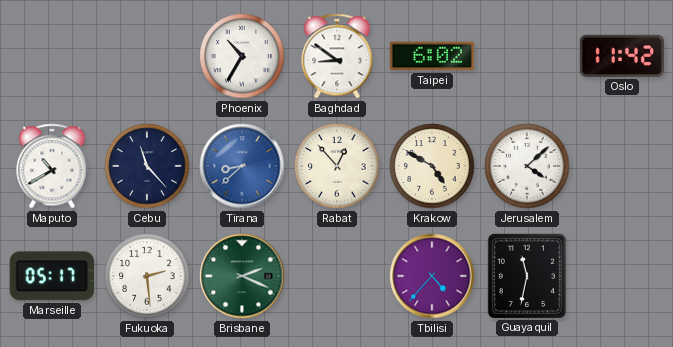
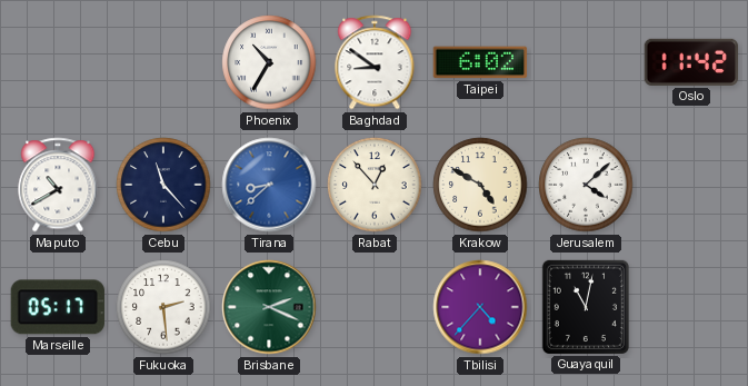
Guayaquil: 11:32 -> 11:02
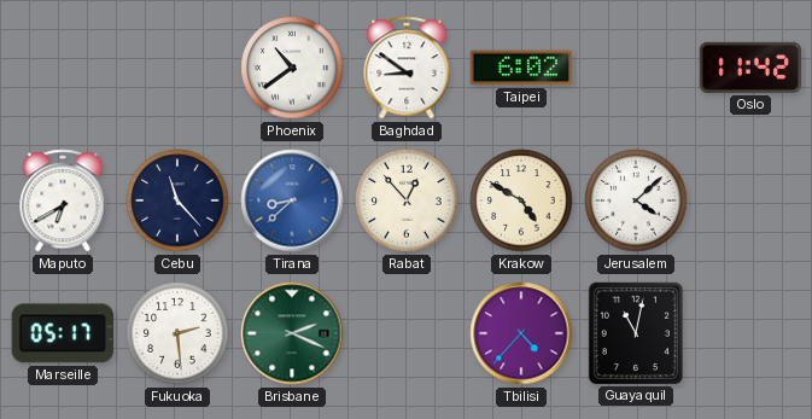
Phoenix: 10:35 -> 10:39
Maputo: 10:40 -> 6:40
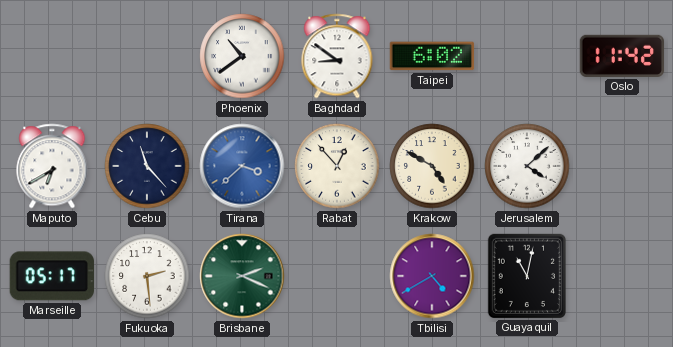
Tirana: 8:38 -> 3:38
Tbilisi: 4:37 -> 4:40
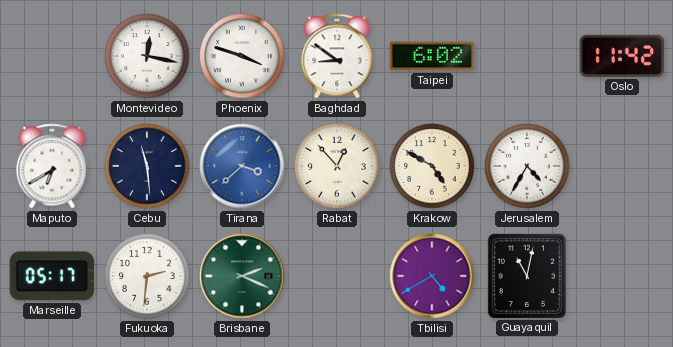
Montevideo: none -> 12:17
Phoenix: 10:39 -> 3:48
Cebu: 11:23 -> 11:29
Jerusalem: 4:08 -> 4:35
Fukuoka: 2:29 -> 2:31
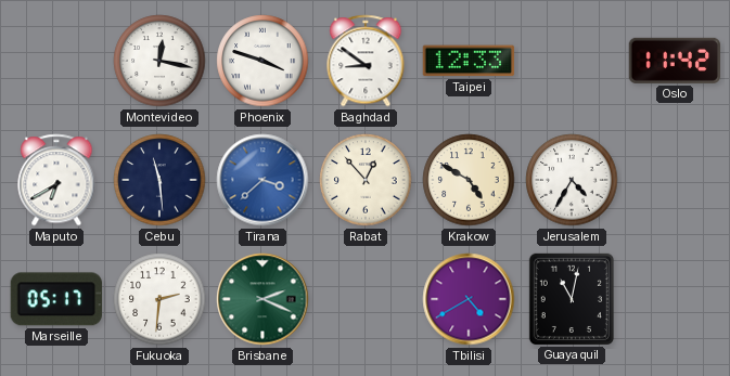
Taipei: 6:02 -> 12:33
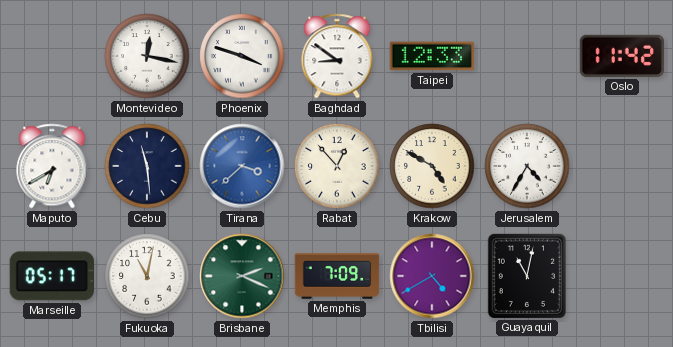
Fukuoka: 2:31 -> 11:02
Memphis: none -> 7:09
